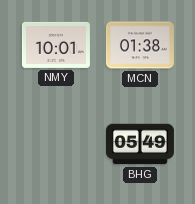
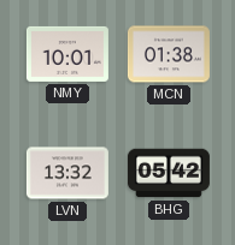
LVN: none -> 13:32
BHG: 05:49 -> 05:42
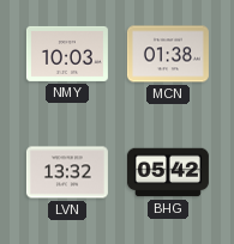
NMY: 10:01 -> 10:03
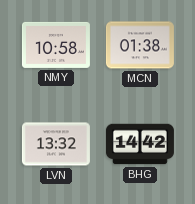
NMY: 10:03 -> 10:58
BHG: 05:42 -> 14:42
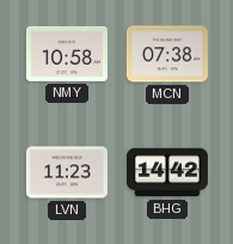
MCN: 01:38 -> 07:38
LVN: 13:32 -> 11:23
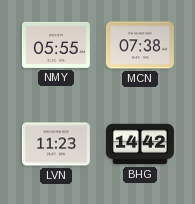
NMY: 10:58 -> 05:55
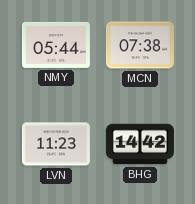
NMY: 05:55 -> 05:44
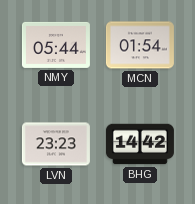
MCN: 07:38 -> 01:54
LVN: 11:23 -> 23:23
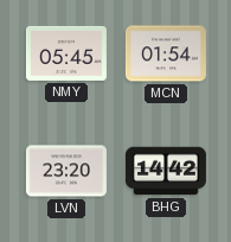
NMY: 05:44 -> 05:45
LVN: 23:23 -> 23:20
